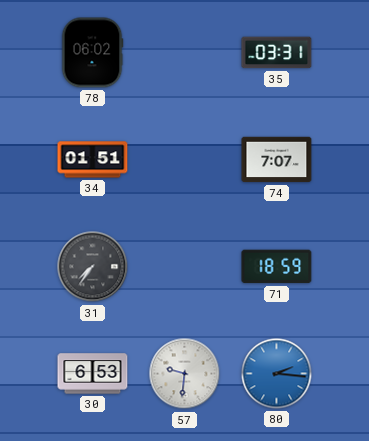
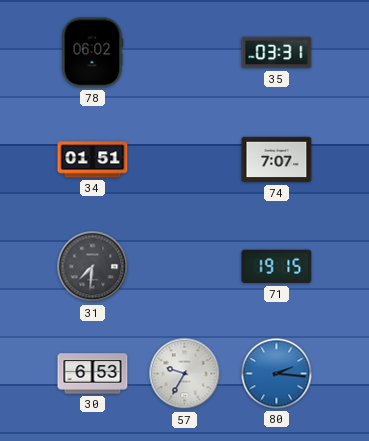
31: 7:36 -> 7:31
71: 18:59 -> 19:15
57: 9:31 -> 9:35
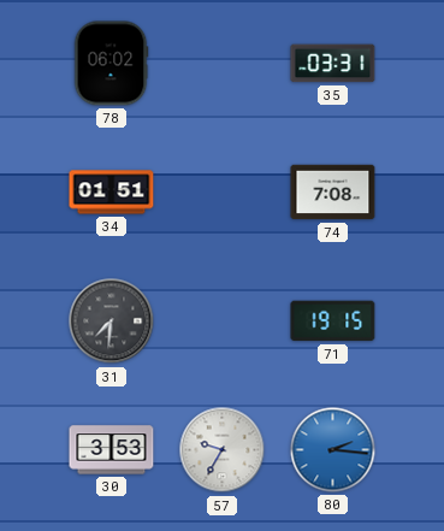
74: 7:07 -> 7:08
30: 6:53 -> 3:53
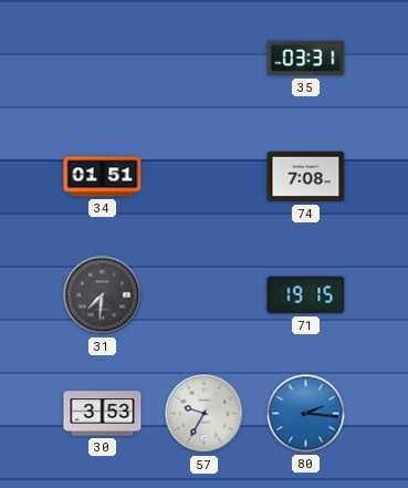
78: 06:02 -> none
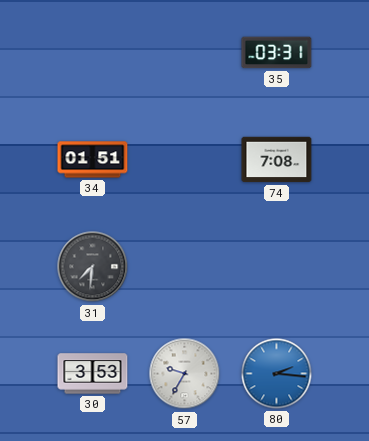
71: 19:15 -> none
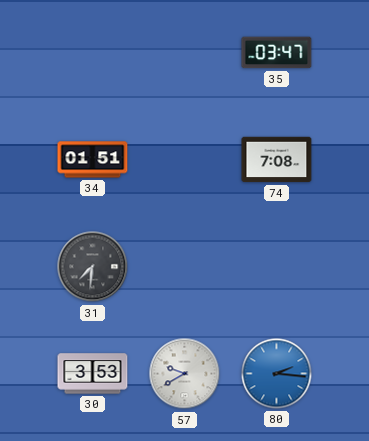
35: 03:31 -> 03:47
57: 9:35 -> 9:40
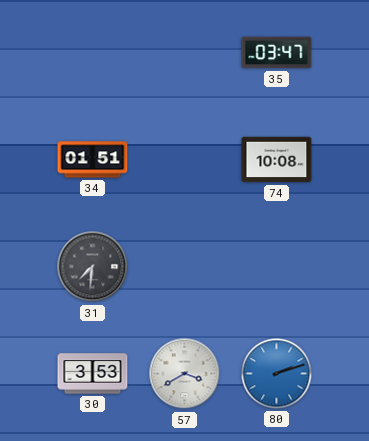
74: 7:08 -> 10:08
57: 9:40 -> 3:40
80: 2:16 -> 2:12
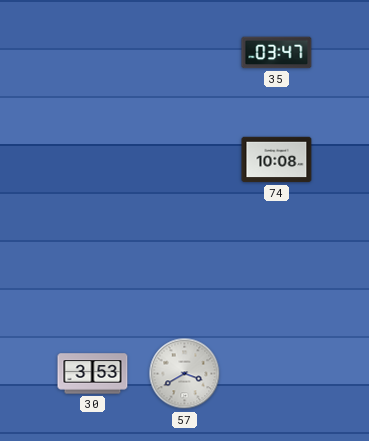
34: 01:51 -> none
31: 7:31 -> none
80: 2:12 -> none
